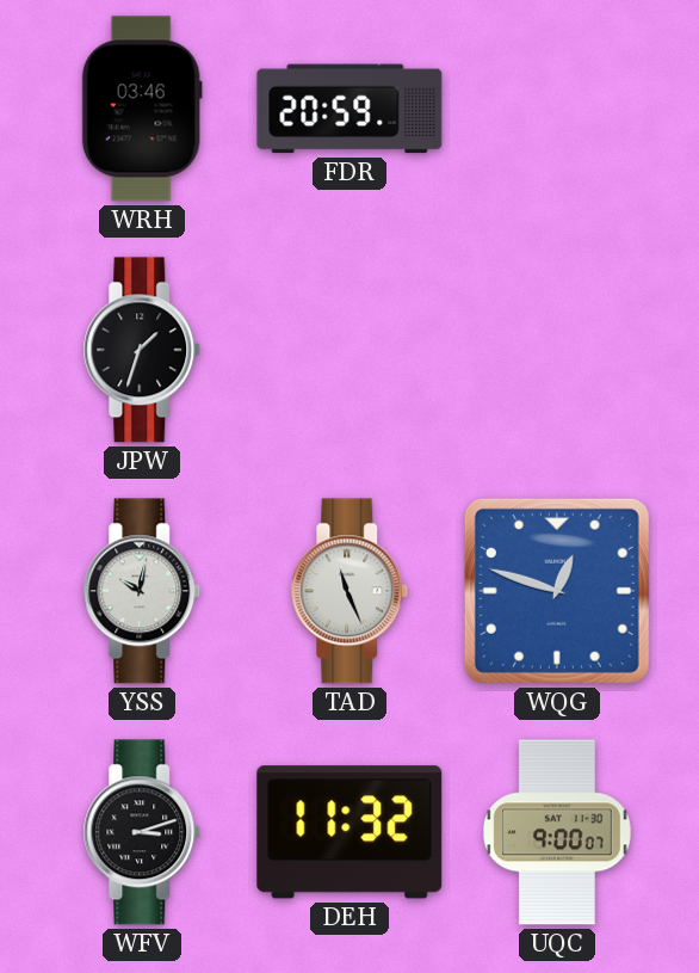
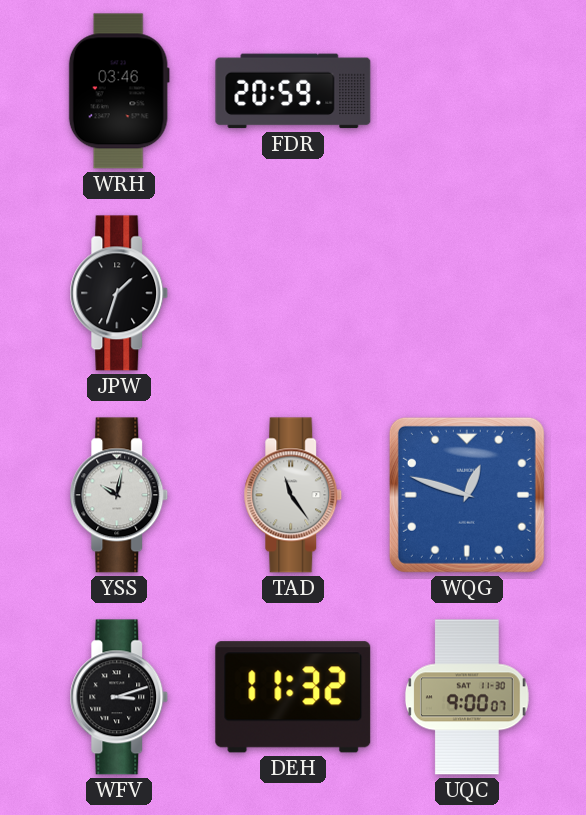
TAD: 11:26 -> 11:24
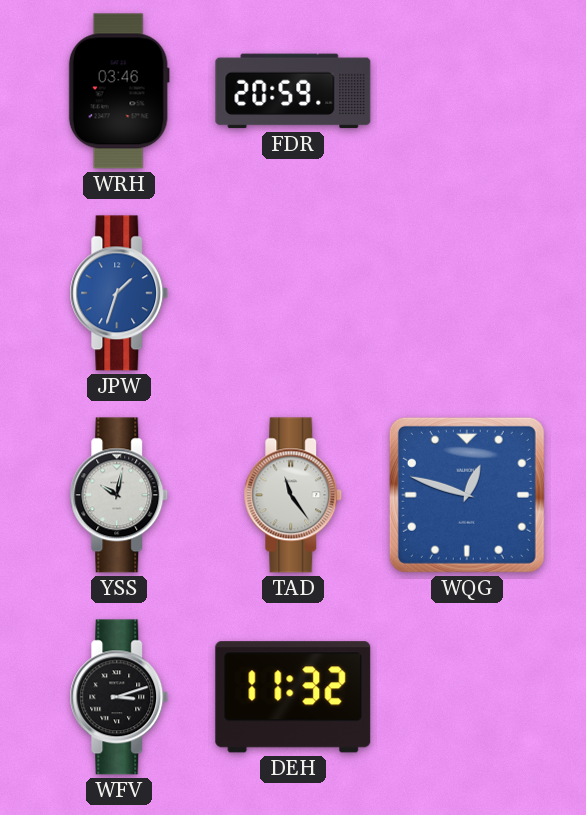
JPW dial: black -> blue
UQC: 9:00 -> none
